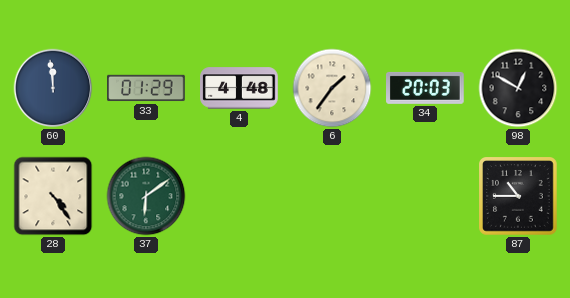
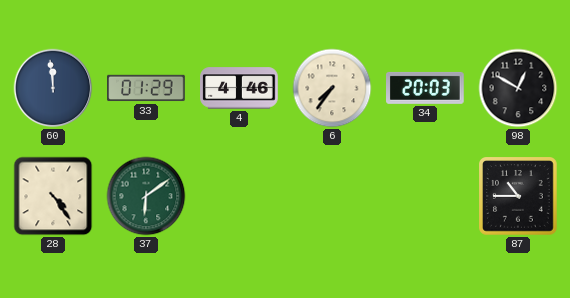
4: 4:48 -> 4:46
6: 1:36 -> 7:36
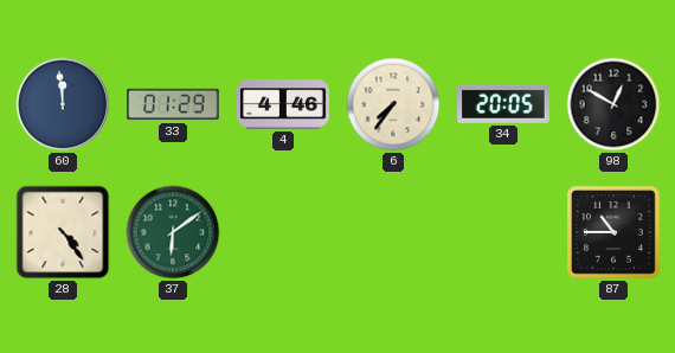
34: 20:03 -> 20:05
